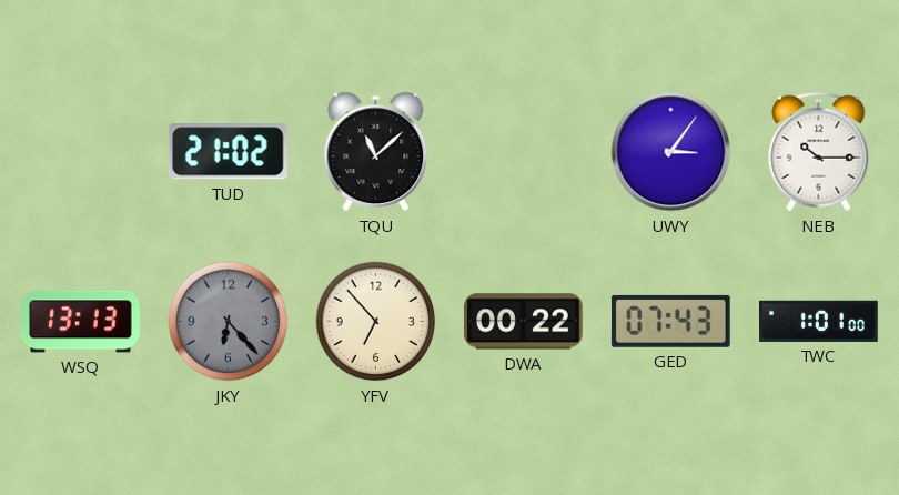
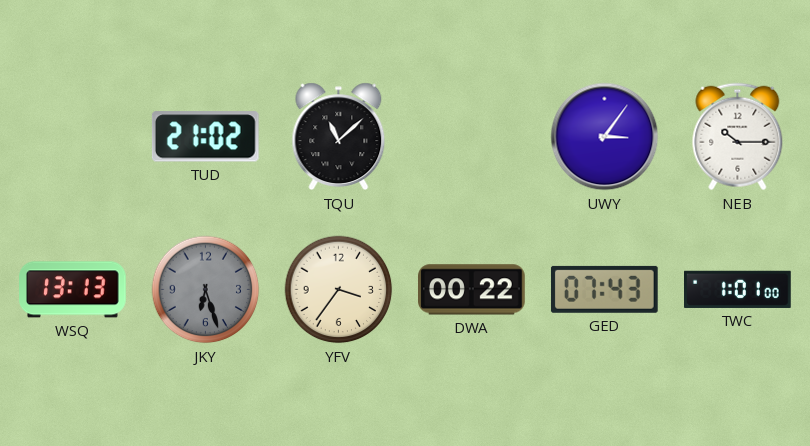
JKY: 6:23 -> 6:27
YFV: 6:53 -> 3:36
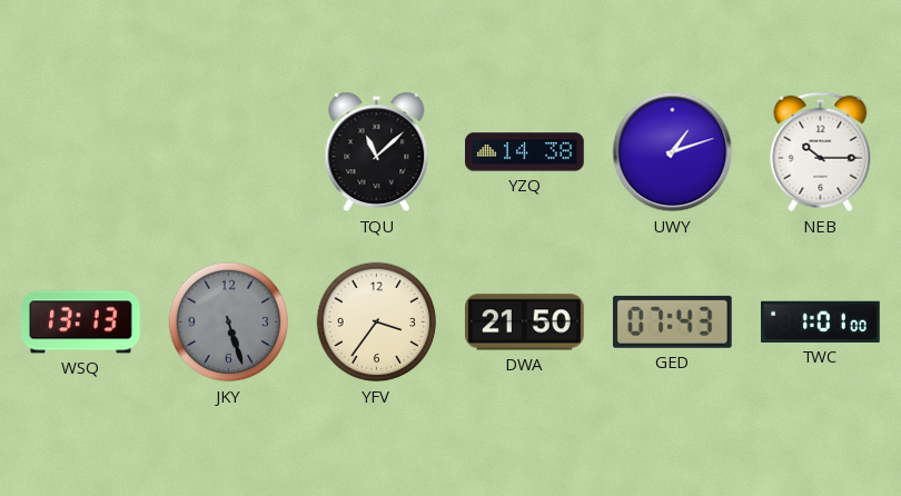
TUD: 21:02 -> none
YZQ: none -> 14:38
UWY: 3:06 -> 1:12
JKY: 6:27 -> 5:27
DWA: 00:22 -> 21:50
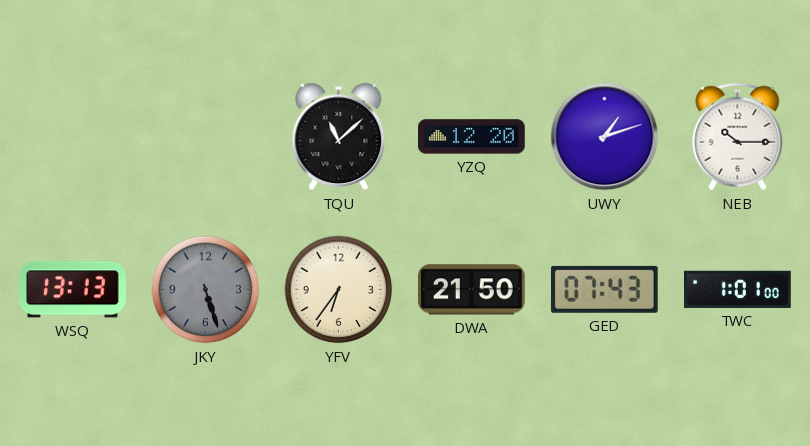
YZQ: 14:38 -> 12:20
YFV: 3:36 -> 6:36
